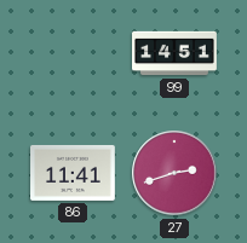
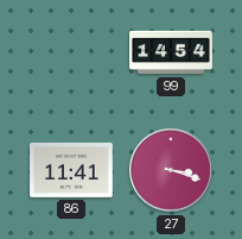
99: 14:51 -> 14:54
27: 2:42 -> 3:18
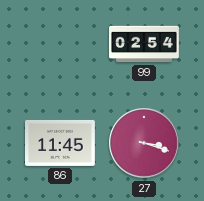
99: 14:54 -> 02:54
86: 11:41 -> 11:45
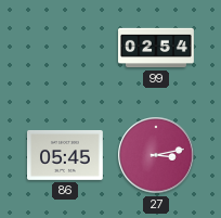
86: 11:45 -> 05:45
27: 3:18 -> 3:13
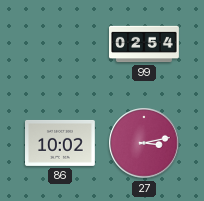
86: 05:45 -> 10:02
